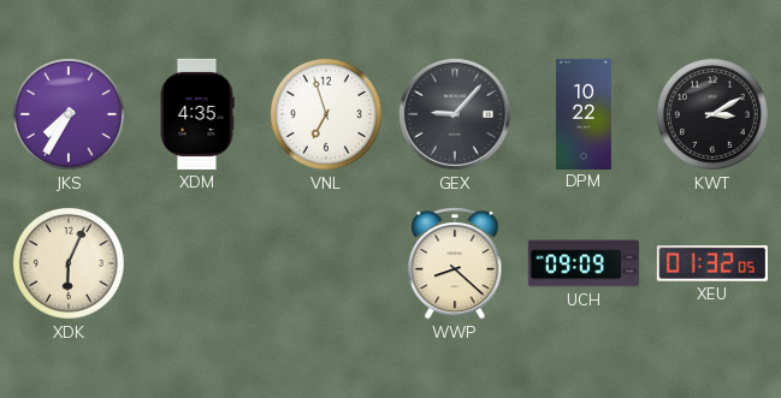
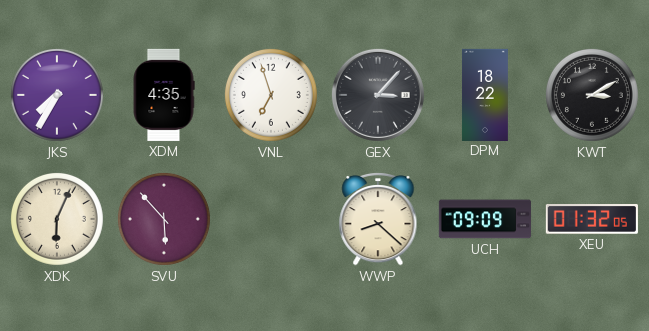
GEX: 9:07 -> 3:07
DPM: 10:22 -> 18:22
SVU: none -> 5:53
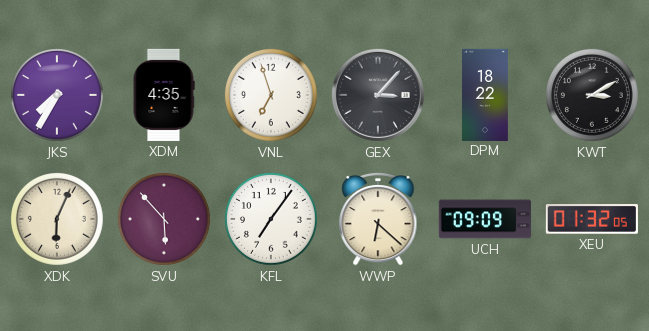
KFL: none -> 7:06
WWP: 8:22 -> 6:22
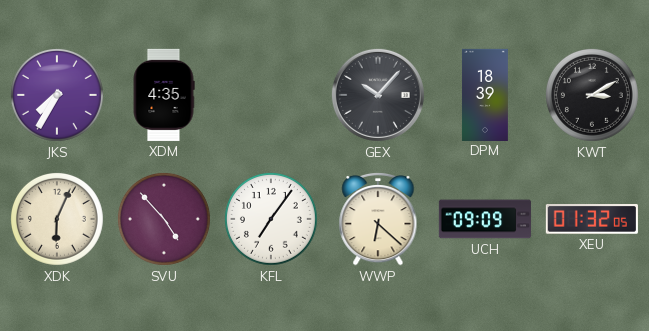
VNL: 6:57 -> none
GEX: 3:07 -> 10:07
DPM: 18:22 -> 18:39
SVU: 5:53 -> 4:53
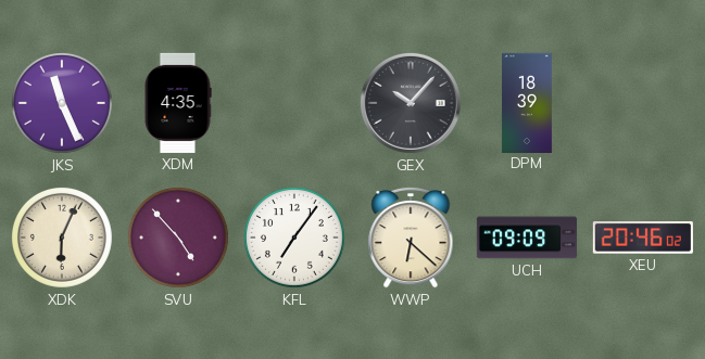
JKS: 7:35 -> 11:26
KWT: 3:10 -> none
XEU: 01:32 -> 20:46
